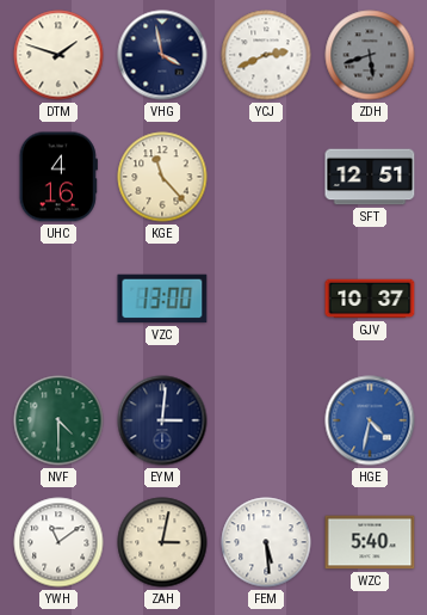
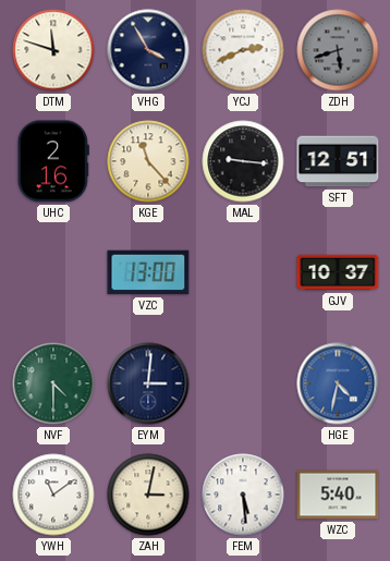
DTM: 1:48 -> 11:48
VHG: 3:58 -> 3:55
UHC: 4:16 -> 2:16
MAL: none -> 9:16
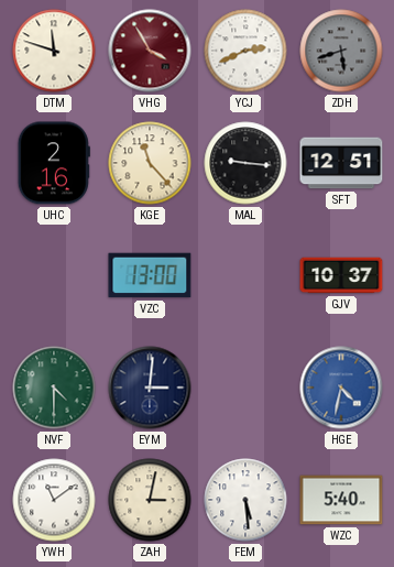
VHG dial: navy -> burgundy
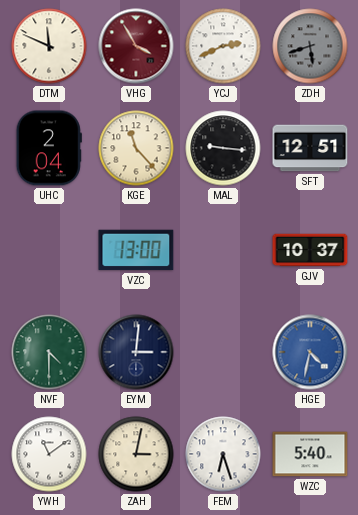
DTM: 11:48 -> 11:49
UHC: 2:16 -> 2:04
FEM: 5:29 -> 6:27
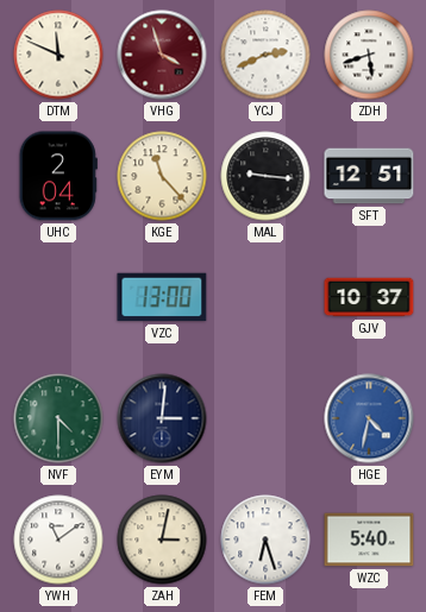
VHG: 3:55 -> 3:57
ZDH dial: grey -> white
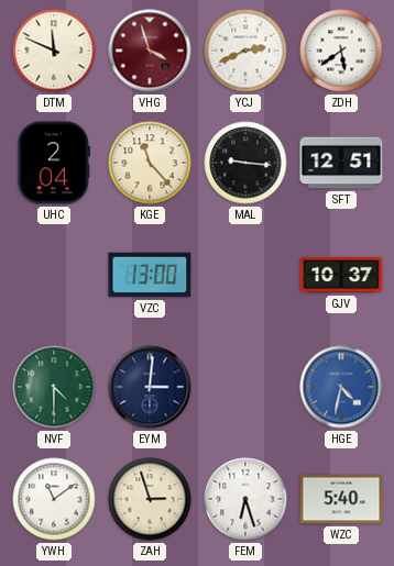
ZDH: 5:42 -> 5:39
ZAH: 3:02 -> 2:57
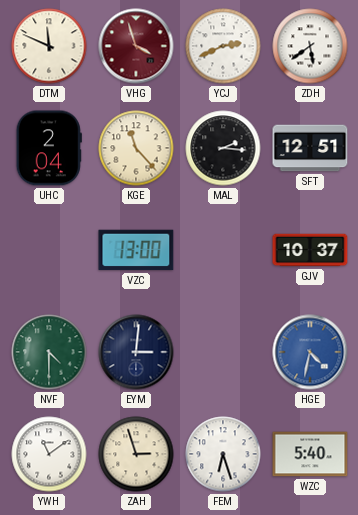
MAL: 9:16 -> 2:16
